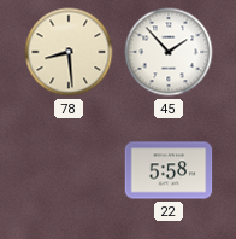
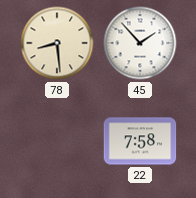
22: 5:58 -> 7:58
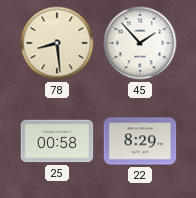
25: none -> 00:58
22: 7:58 -> 8:29
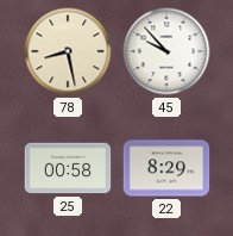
78: 8:29 -> 8:28
45: 1:53 -> 9:53
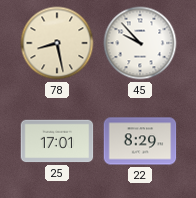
25: 00:58 -> 17:01
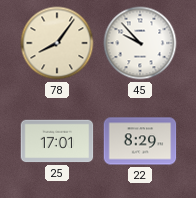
78: 8:28 -> 8:06
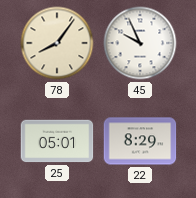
45: 9:53 -> 9:56
25: 17:01 -> 05:01
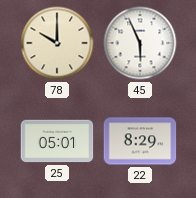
78: 8:06 -> 10:00
45: 9:56 -> 5:56
